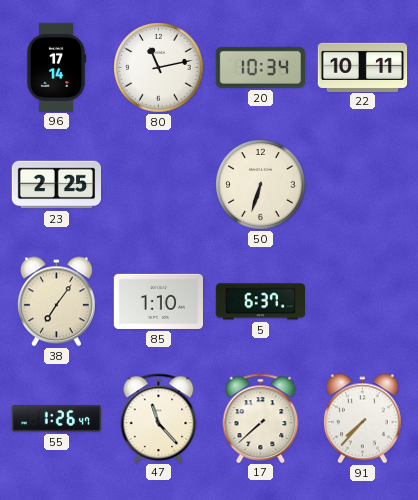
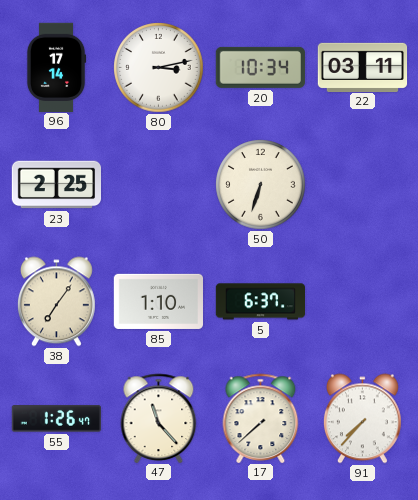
80: 11:13 -> 3:13
22: 10:11 -> 03:11
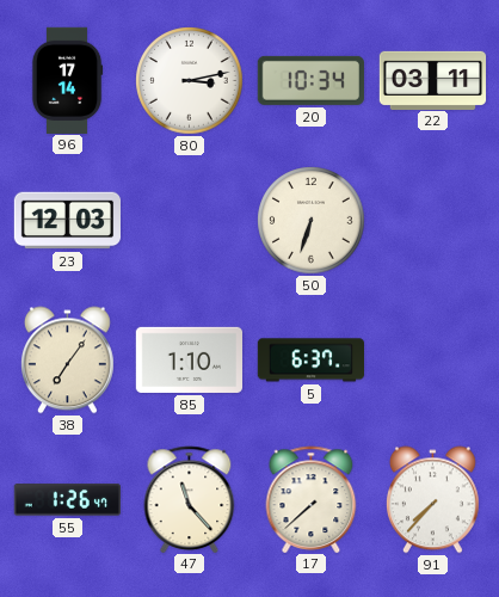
23: 2:25 -> 12:03
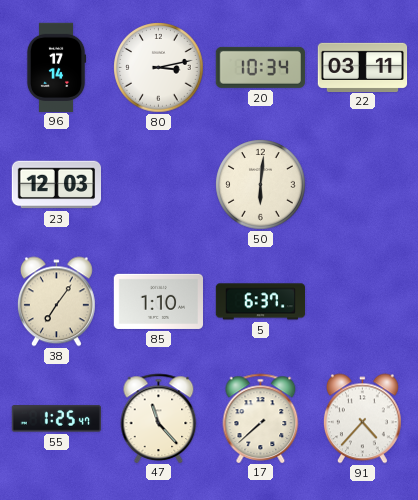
50: 6:33 -> 6:01
55: 1:26 -> 1:25
91: 7:37 -> 4:37
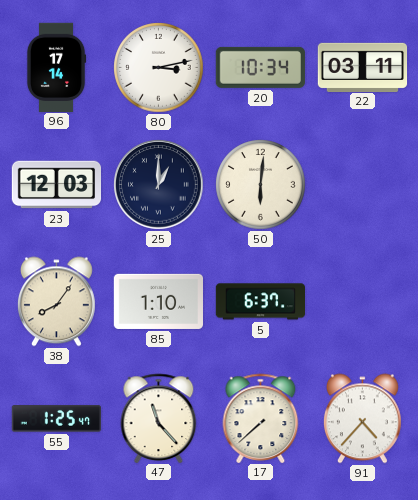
25: none -> 1:00
38: 7:06 -> 8:06
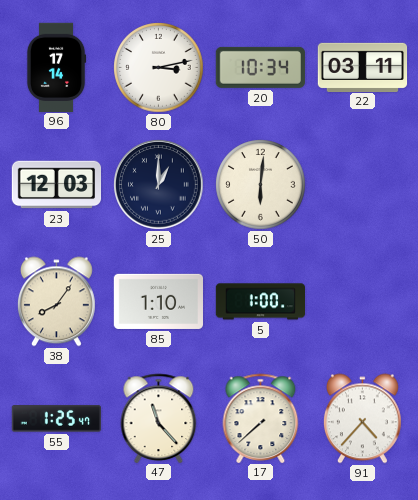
5: 6:37 -> 1:00
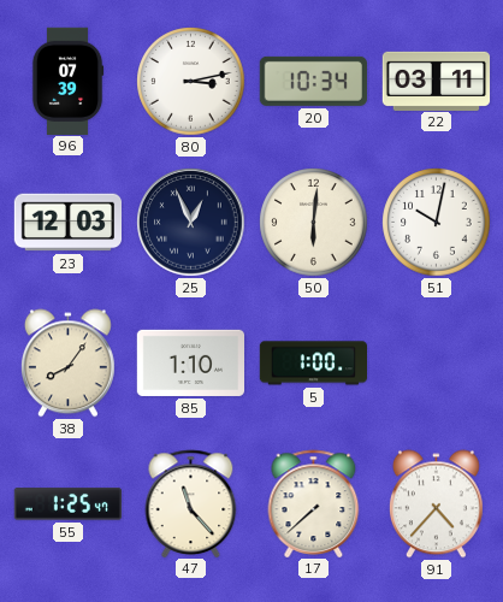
96: 17:14 -> 07:39
25: 1:00 -> 12:56
51: none -> 10:02
